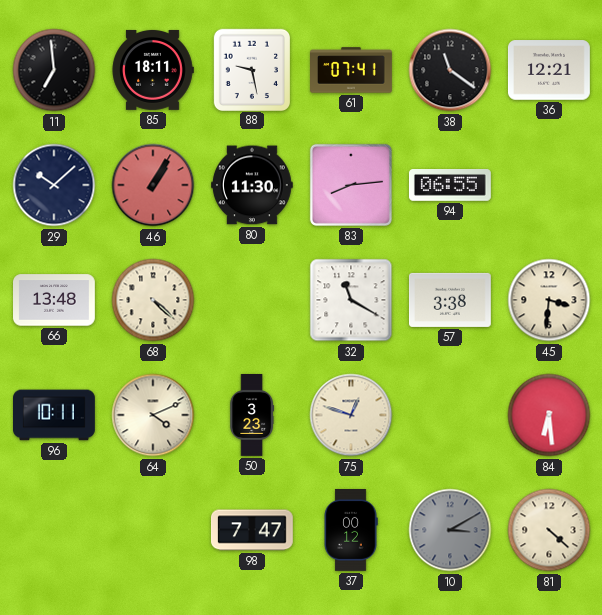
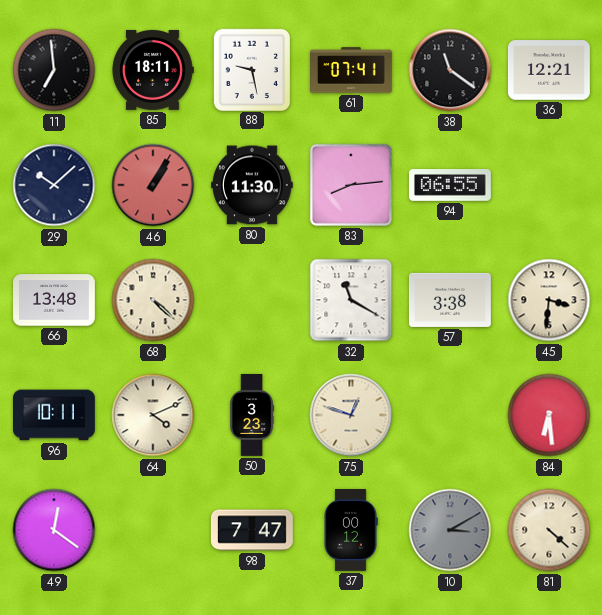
49: none -> 12:21
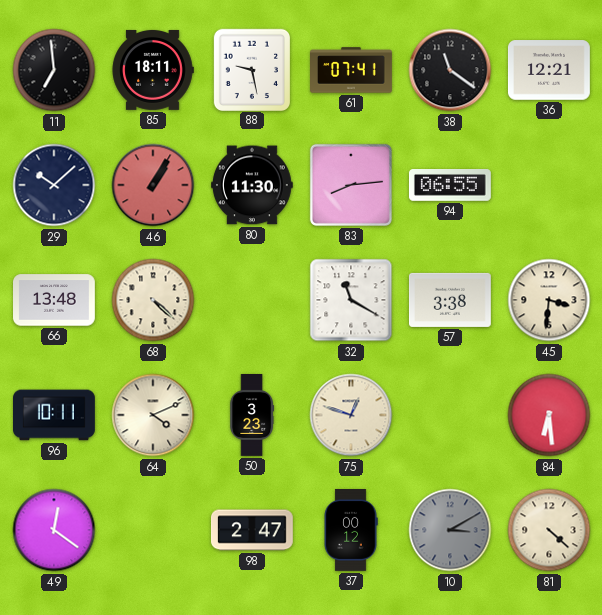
98: 7:47 -> 2:47
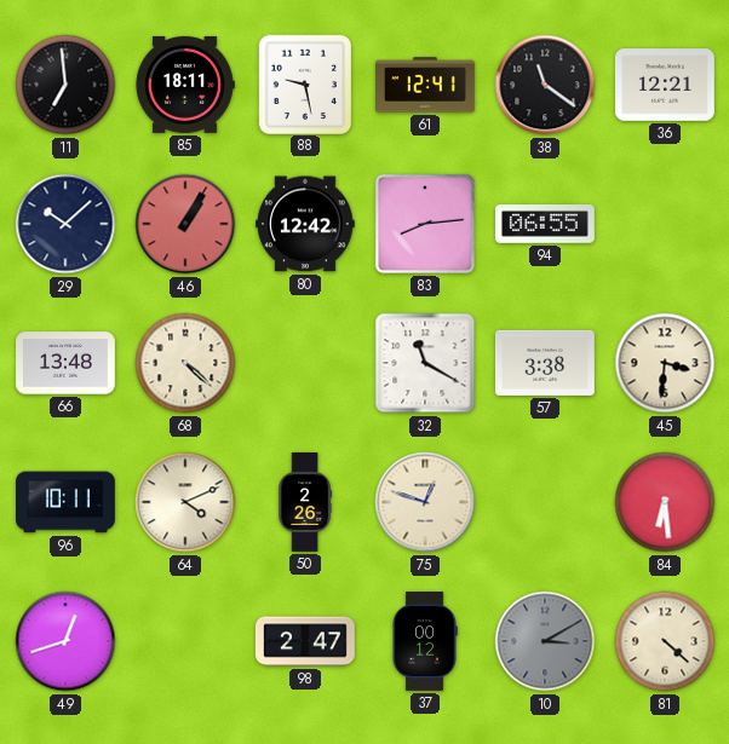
61: 07:41 -> 12:41
80: 11:30 -> 12:42
50: 3:23 -> 2:26
49: 12:21 -> 12:42
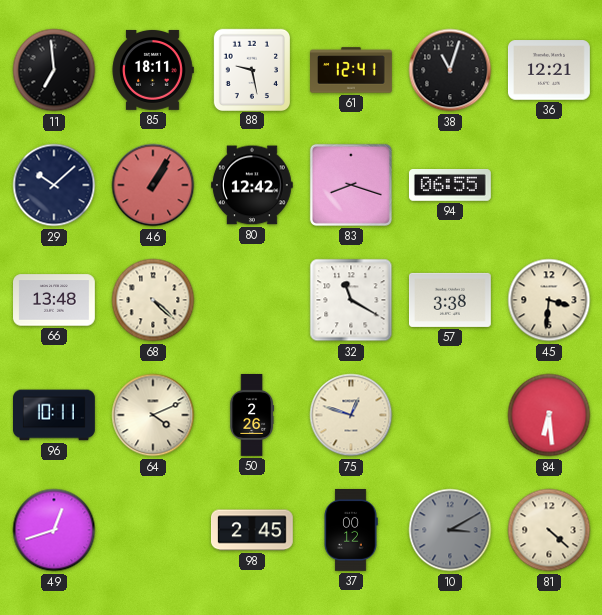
38: 11:21 -> 11:03
83: 8:14 -> 8:18
98: 2:47 -> 2:45
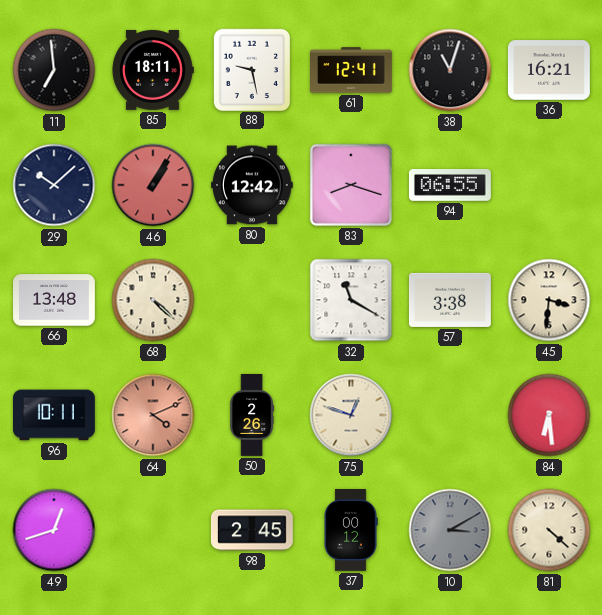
36: 12:21 -> 16:21
64 dial: cream -> salmon
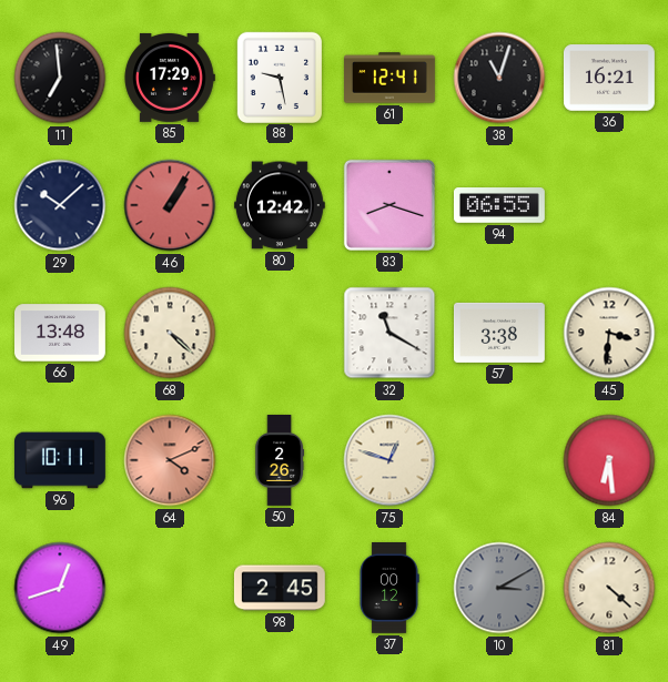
85: 18:11 -> 17:29
